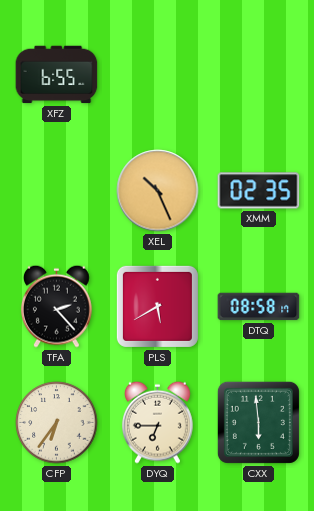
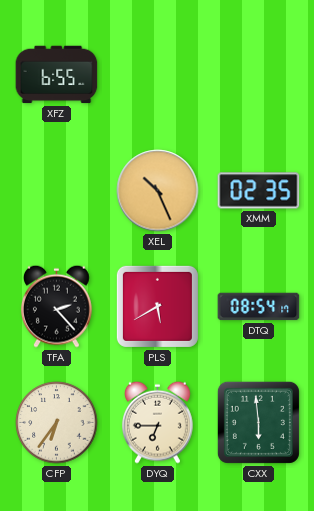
DTQ: 08:58 -> 08:54
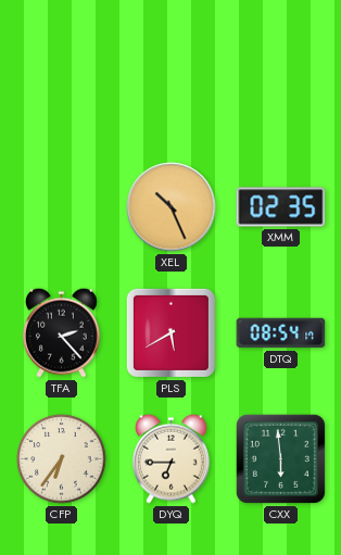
XFZ: 6:55 -> none
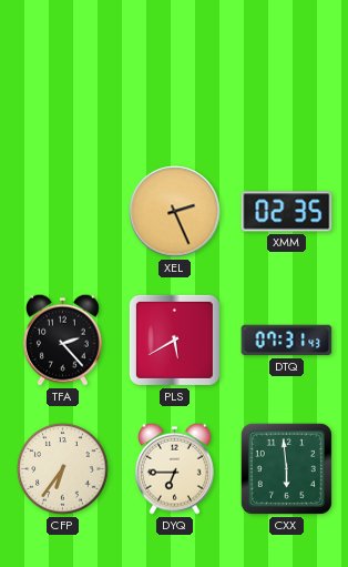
XEL: 10:26 -> 2:26
DTQ: 08:54 -> 07:31
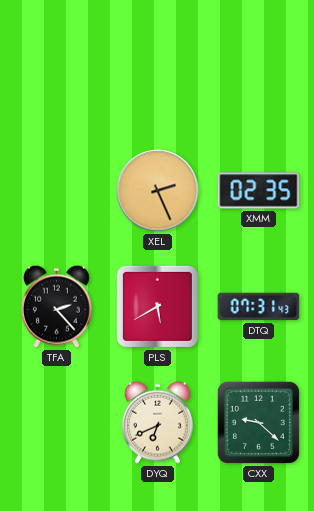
CFP: 6:36 -> none
DYQ: 6:45 -> 6:41
CXX: 5:59 -> 9:22
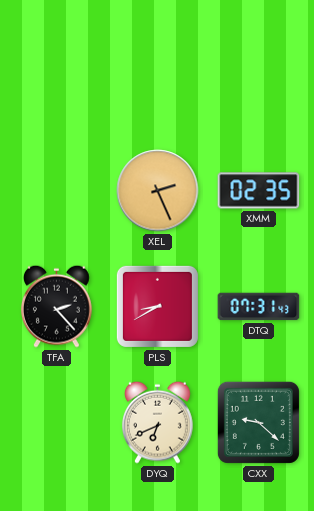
PLS: 5:40 -> 8:40
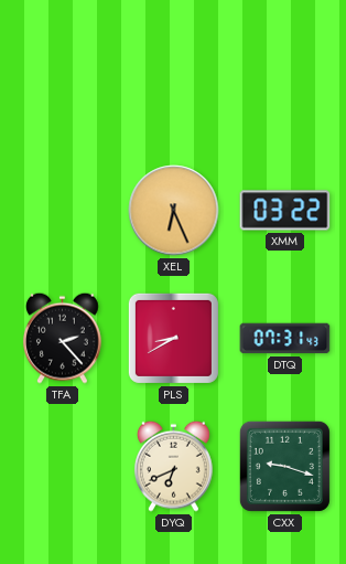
XEL: 2:26 -> 6:26
XMM: 02:35 -> 03:22
CXX: 9:22 -> 9:18
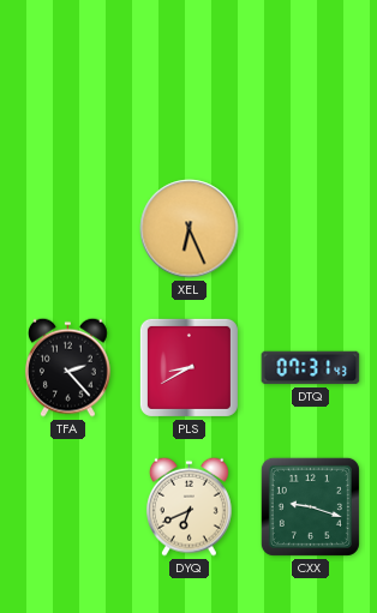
XMM: 03:22 -> none
